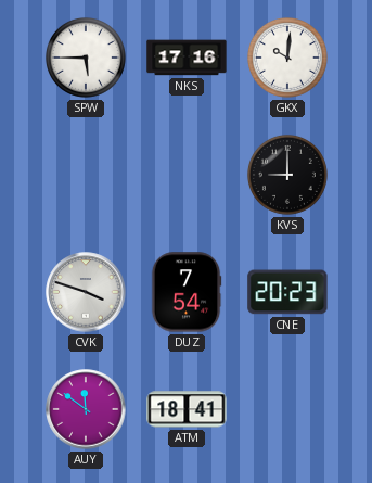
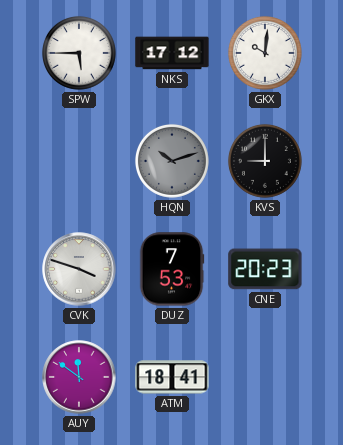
NKS: 17:16 -> 17:12
HQN: none -> 10:12
DUZ: 7:54 -> 7:53
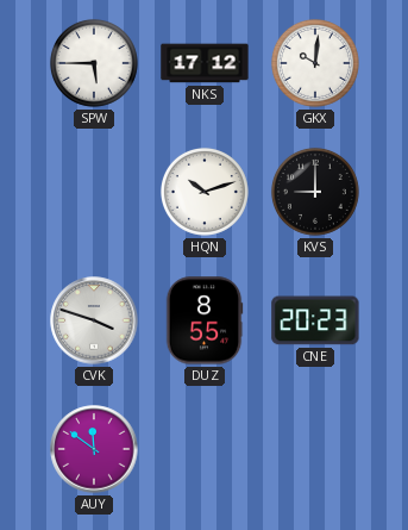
HQN dial: grey -> white
DUZ: 7:53 -> 8:55
ATM: 18:41 -> none
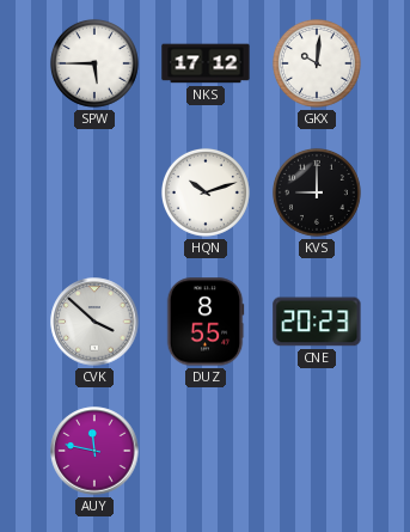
CVK: 3:48 -> 3:52
AUY: 11:51 -> 11:47
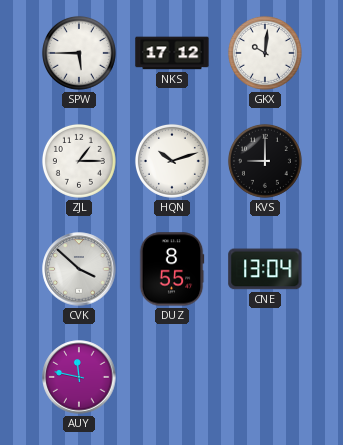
ZJL: none -> 1:15
CNE: 20:23 -> 13:04
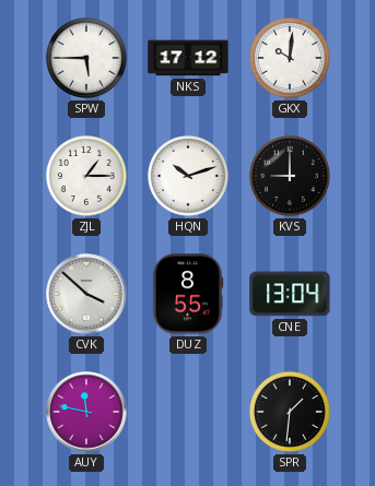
SPR: none -> 1:31
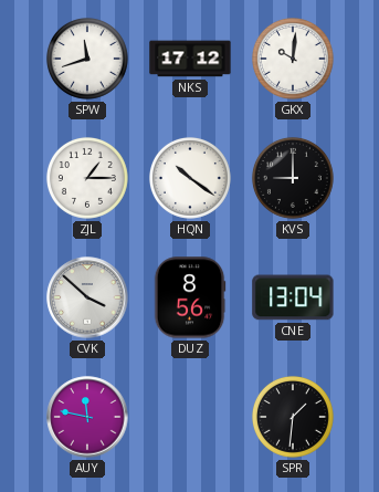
SPW: 5:45 -> 11:42
HQN: 10:12 -> 10:21
DUZ: 8:55 -> 8:56
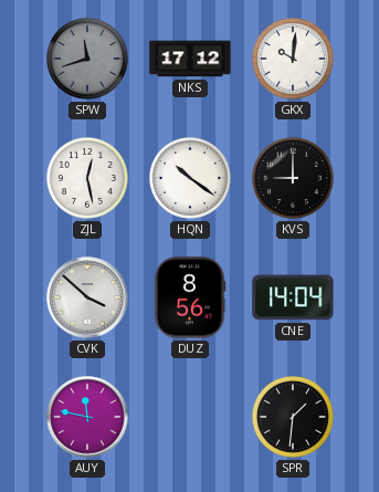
SPW dial: white -> grey
ZJL: 1:15 -> 12:28
CNE: 13:04 -> 14:04
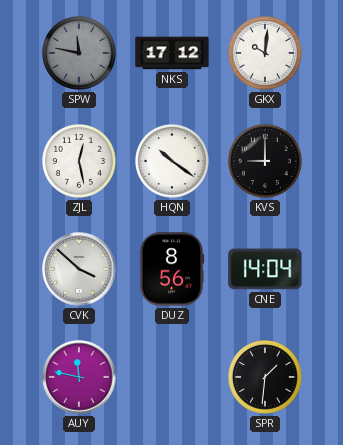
SPW: 11:42 -> 11:47
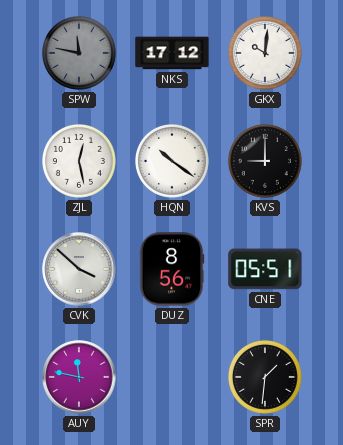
CNE: 14:04 -> 05:51
